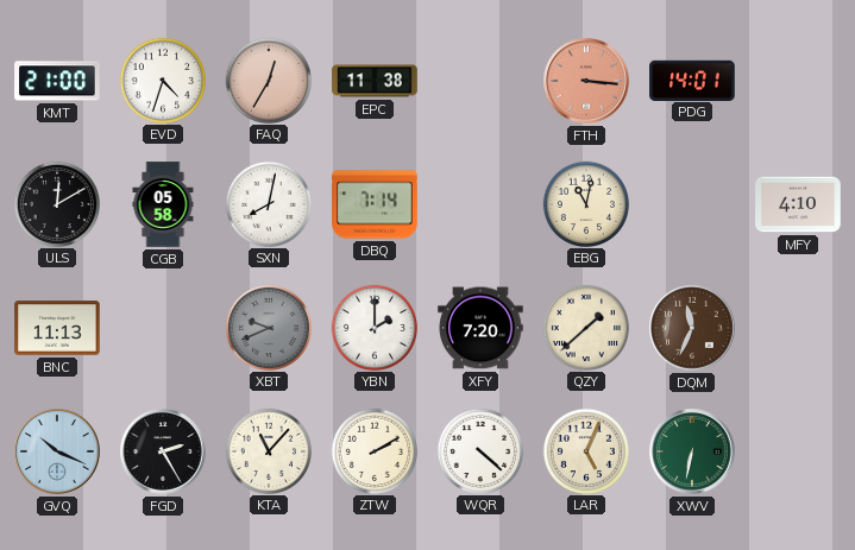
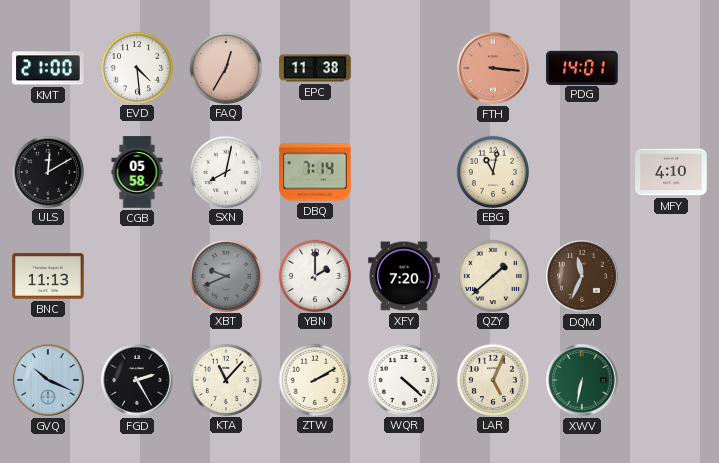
EVD: 4:33 -> 4:29
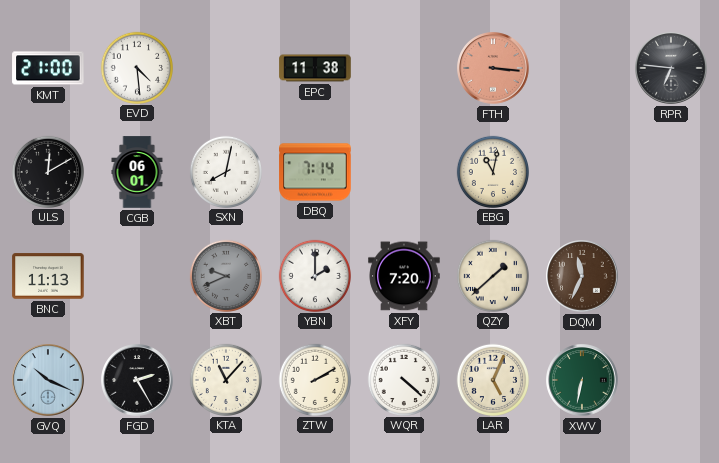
FAQ: 12:35 -> none
PDG: 14:01 -> none
RPR: none -> 6:46
CGB: 05:58 -> 06:01
MFY: 4:10 -> none
